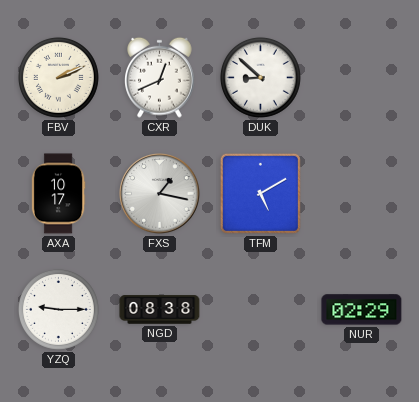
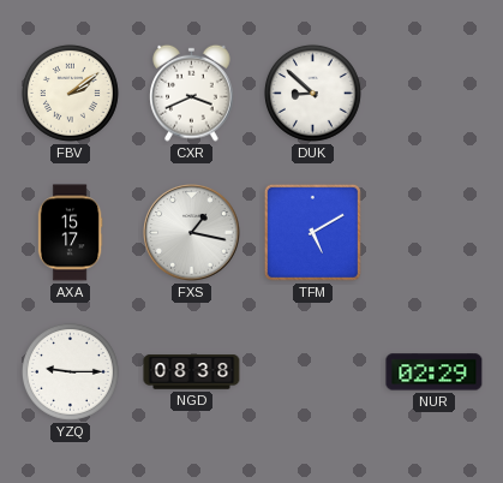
FBV: 2:11 -> 2:09
CXR: 12:41 -> 3:41
AXA: 10:17 -> 15:17
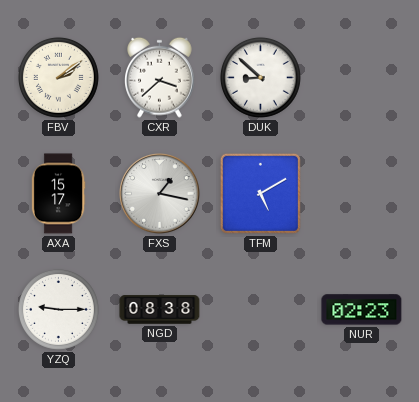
CXR: 3:41 -> 3:38
NUR: 02:29 -> 02:23
